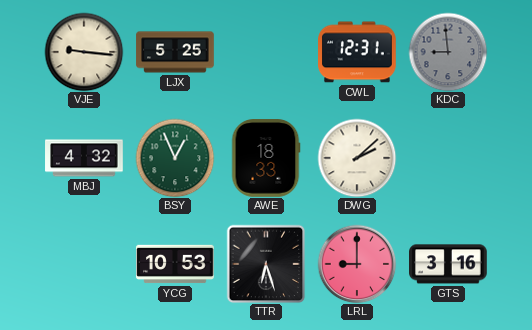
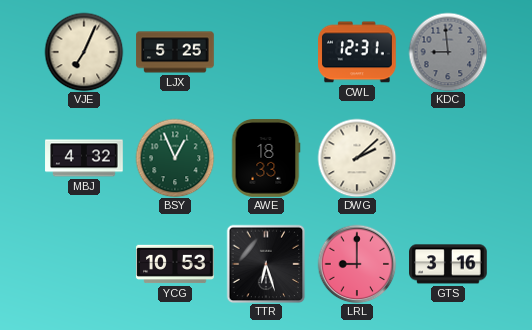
VJE: 9:16 -> 7:04
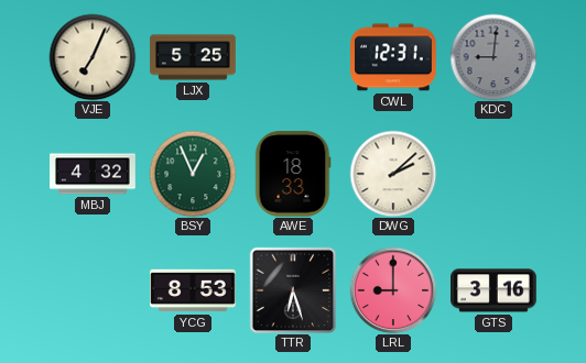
KDC: 8:59 -> 9:01
YCG: 10:53 -> 8:53
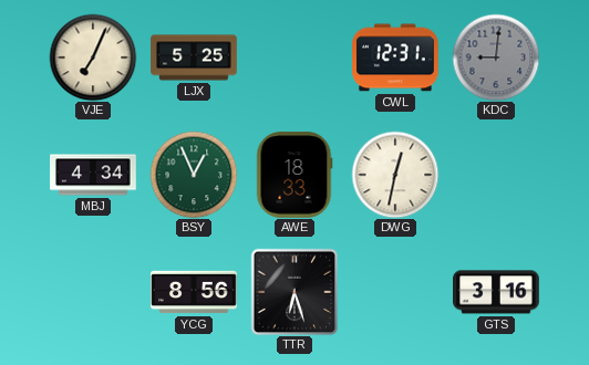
MBJ: 4:32 -> 4:34
DWG: 2:08 -> 12:32
YCG: 8:53 -> 8:56
LRL: 9:00 -> none
